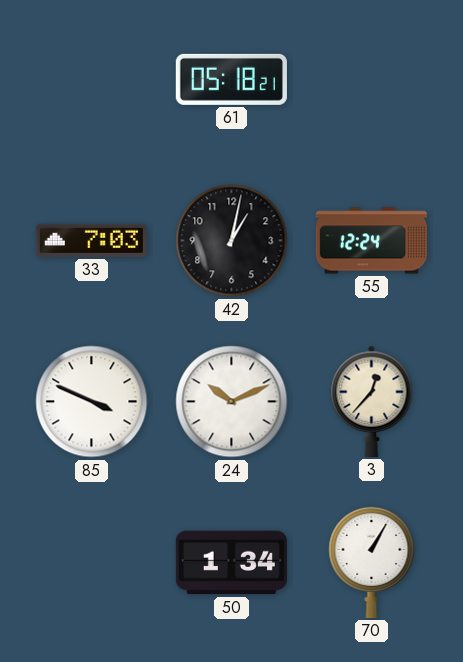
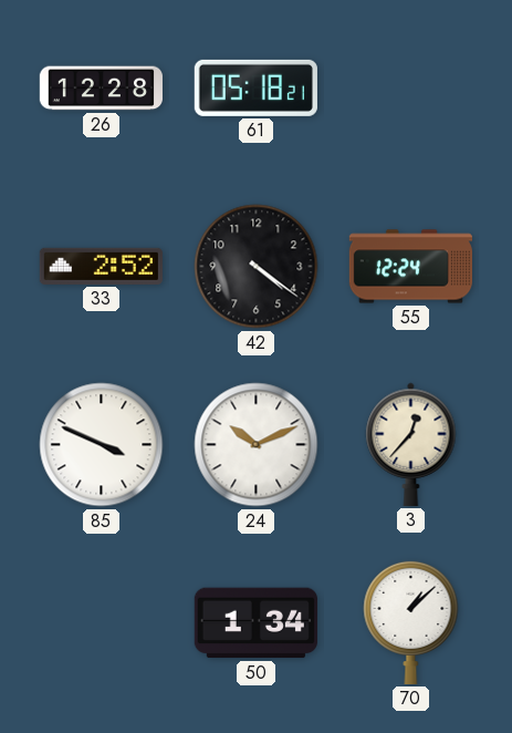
26: none -> 12:28
33: 7:03 -> 2:52
42: 1:02 -> 4:21
70: 1:05 -> 1:08
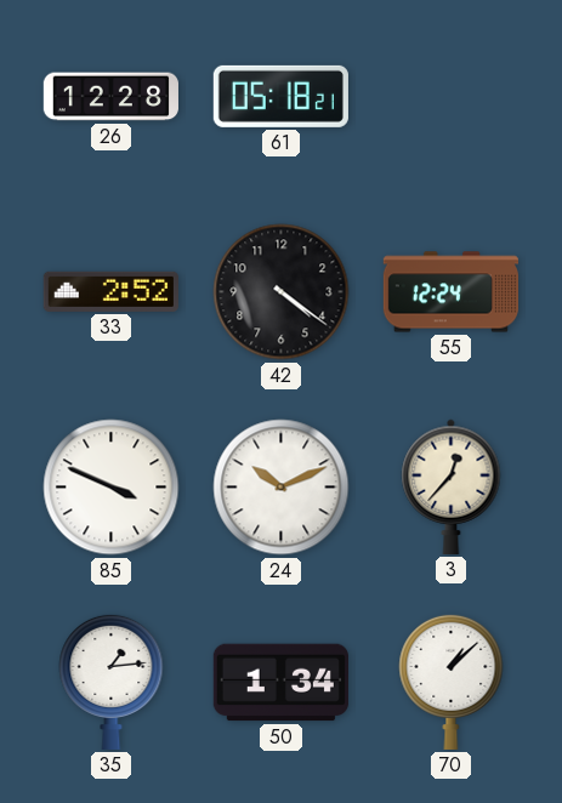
35: none -> 1:14
